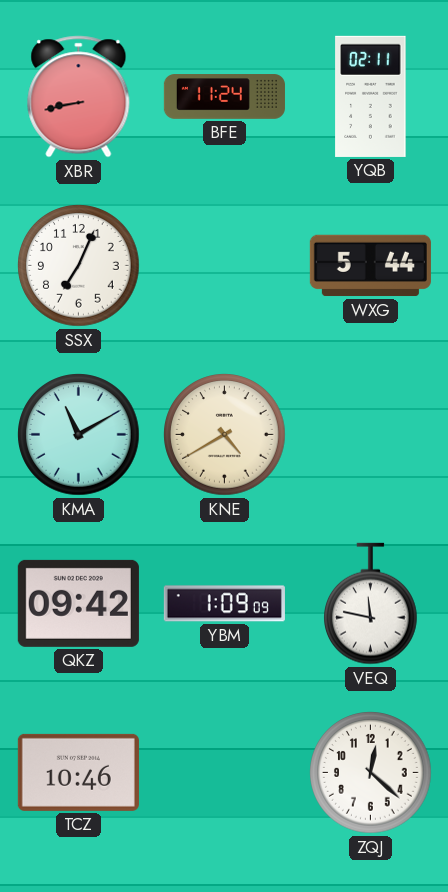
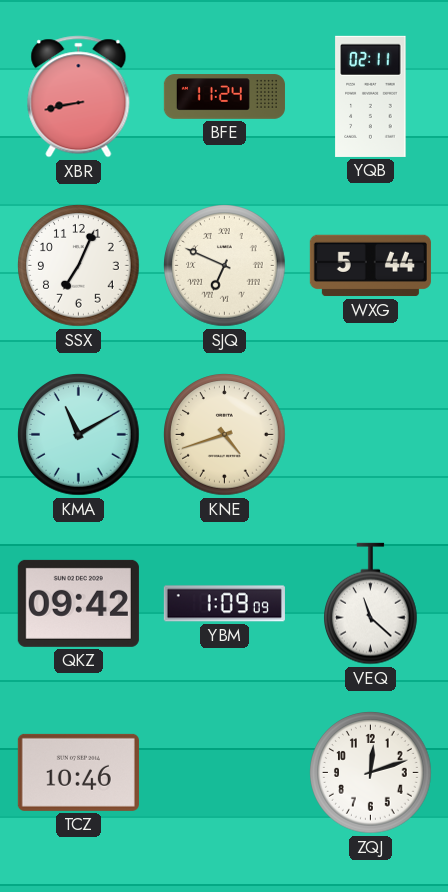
SJQ: none -> 6:49
KNE: 4:40 -> 4:42
VEQ: 11:47 -> 11:22
ZQJ: 12:22 -> 12:12
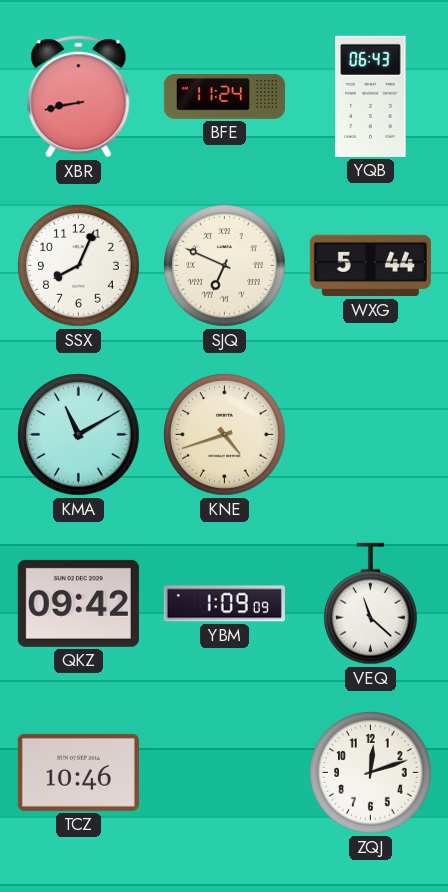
YQB: 02:11 -> 06:43
SSX: 7:04 -> 8:04
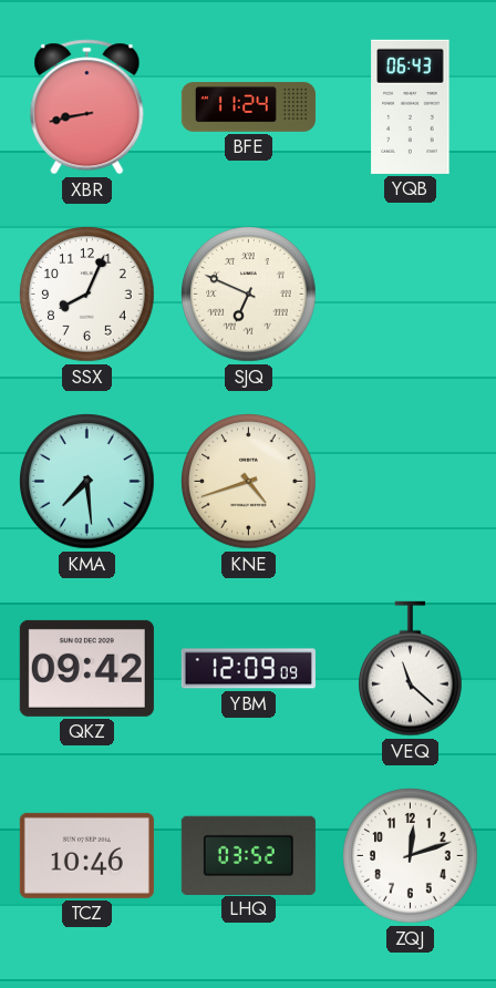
WXG: 5:44 -> none
KMA: 11:10 -> 7:29
YBM: 1:09 -> 12:09
LHQ: none -> 03:52
